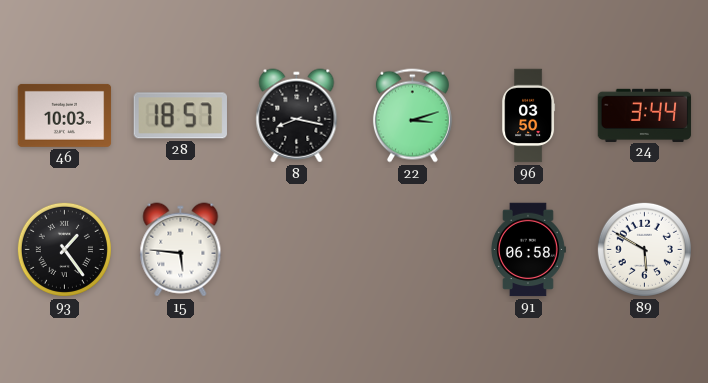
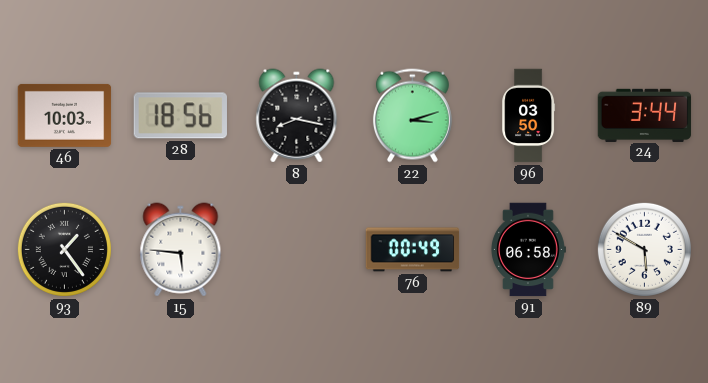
28: 18:57 -> 18:56
76: none -> 00:49
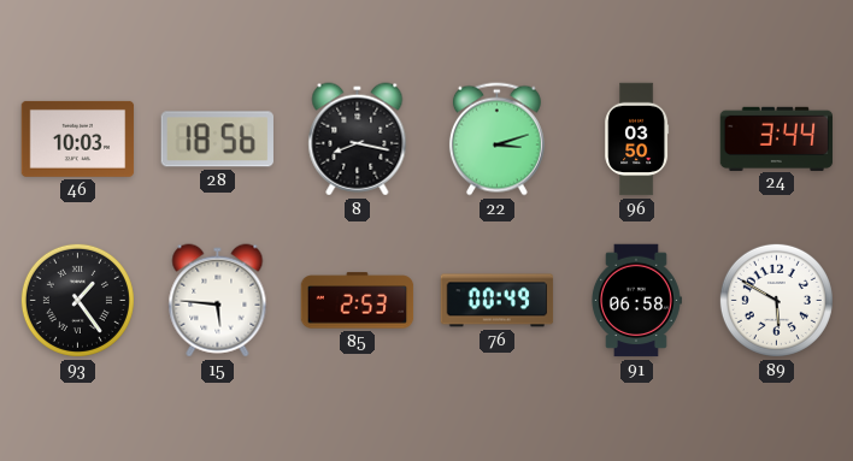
85: none -> 2:53
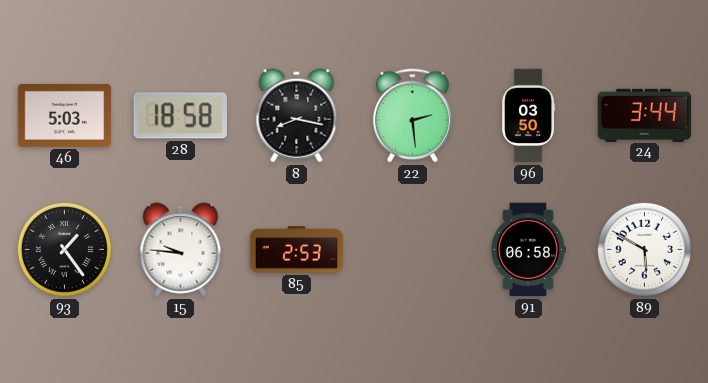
46: 10:03 -> 5:03
28: 18:56 -> 18:58
22: 3:12 -> 2:29
15: 5:46 -> 9:46
76: 00:49 -> none
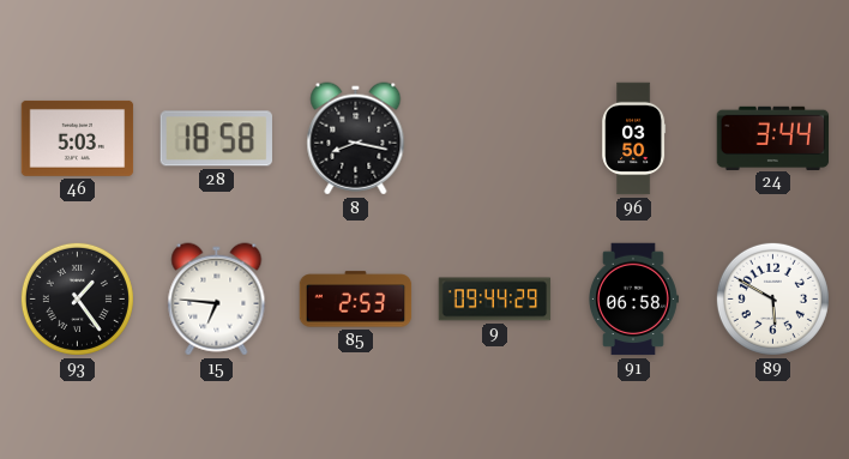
22: 2:29 -> none
15: 9:46 -> 6:46
9: none -> 09:44
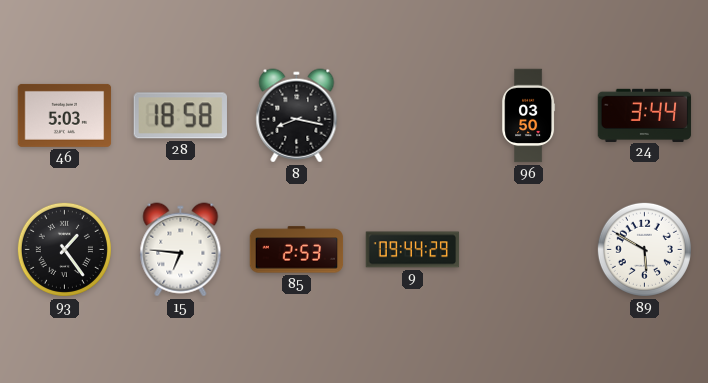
91: 06:58 -> none
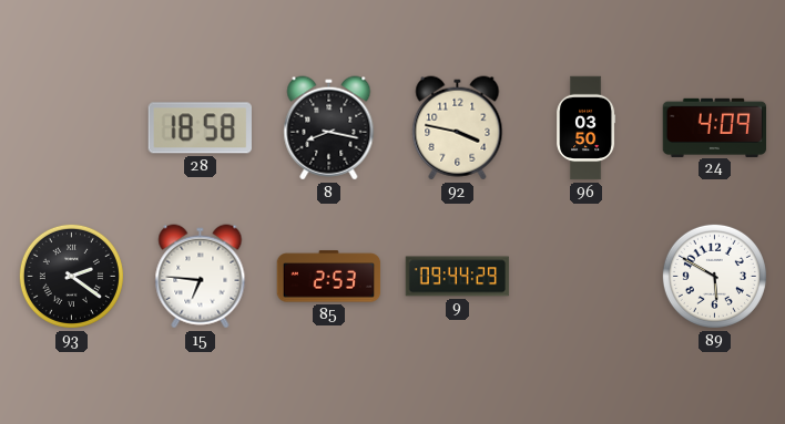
46: 5:03 -> none
92: none -> 3:47
24: 3:44 -> 4:09
93: 1:24 -> 2:21
